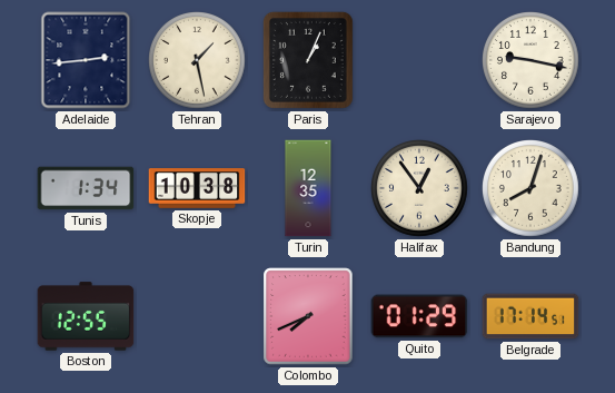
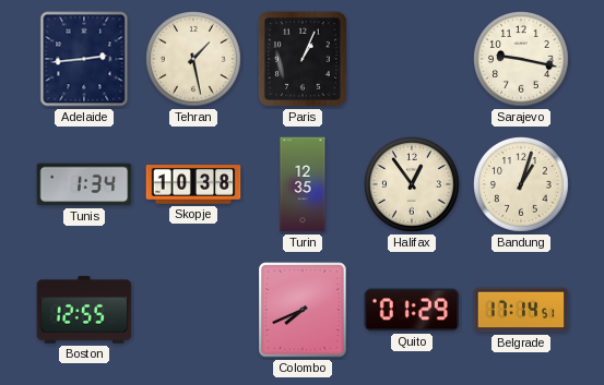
Bandung: 8:03 -> 1:03
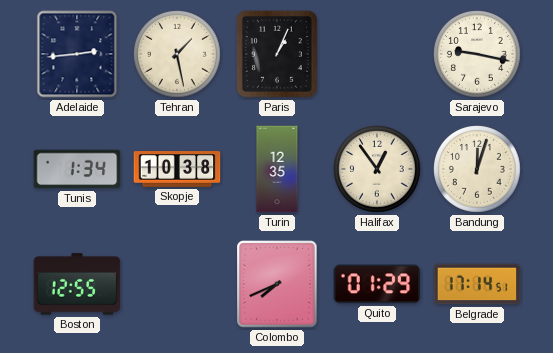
Bandung: 1:03 -> 12:03
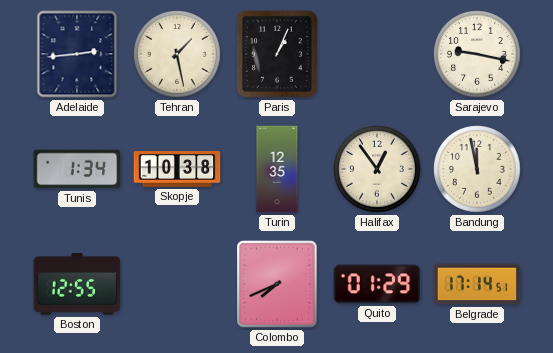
Bandung: 12:03 -> 11:58
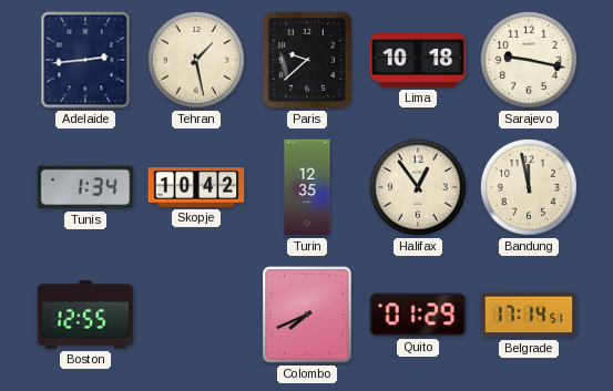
Paris: 1:04 -> 9:38
Lima: none -> 10:18
Skopje: 10:38 -> 10:42
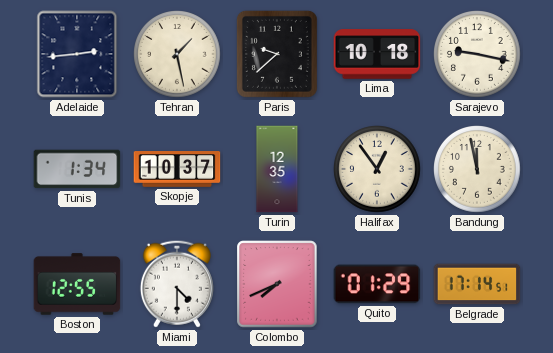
Skopje: 10:42 -> 10:37
Miami: none -> 4:30
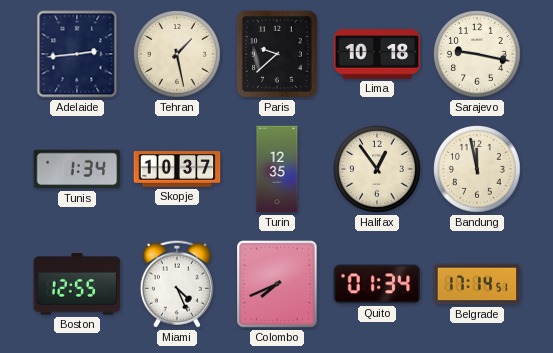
Miami: 4:30 -> 4:26
Quito: 01:29 -> 01:34
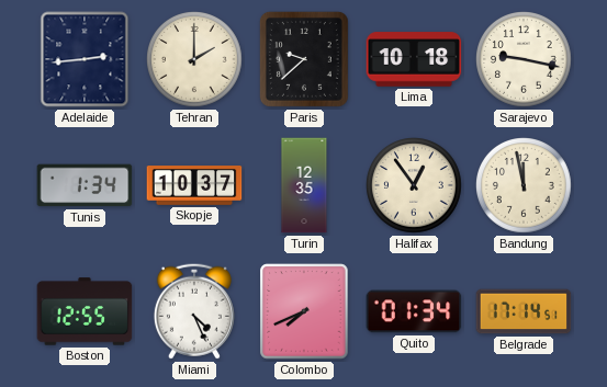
Tehran: 1:28 -> 2:00
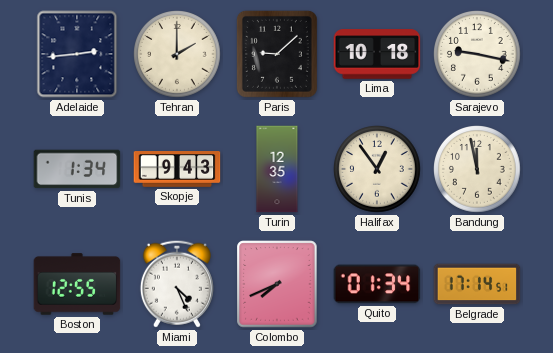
Paris: 9:38 -> 9:08
Skopje: 10:37 -> 9:43
